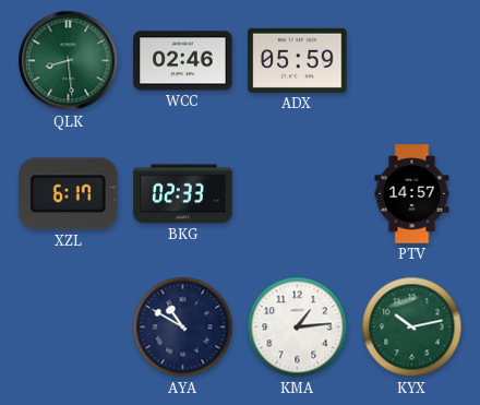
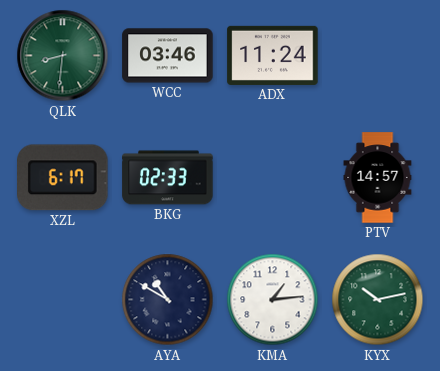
QLK: 8:29 -> 8:31
WCC: 02:46 -> 03:46
ADX: 05:59 -> 11:24
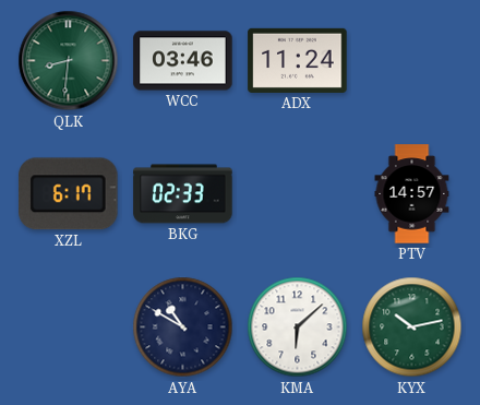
KMA: 1:14 -> 6:08
